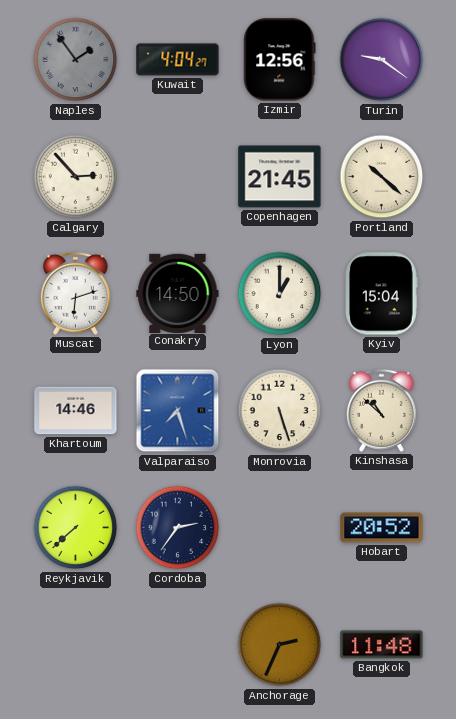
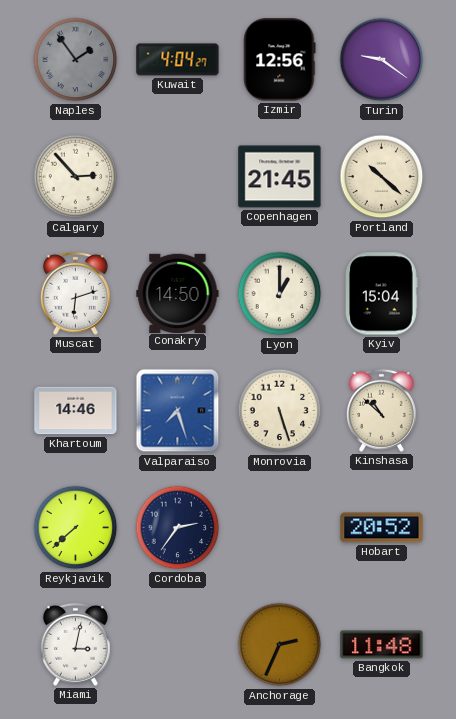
Miami: none -> 3:02
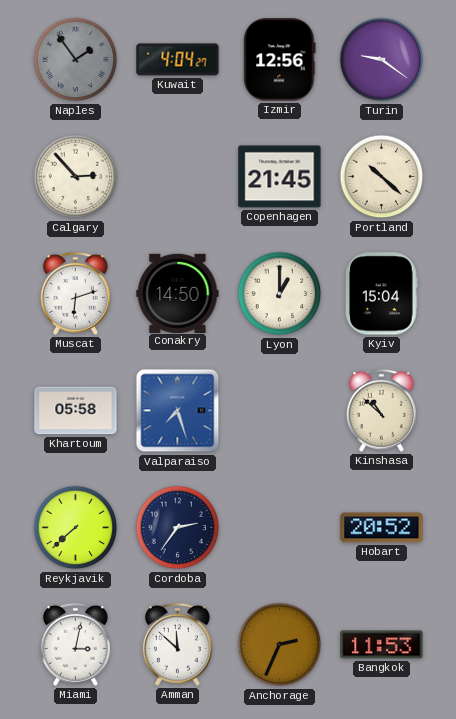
Khartoum: 14:46 -> 05:58
Monrovia: 5:27 -> none
Amman: none -> 11:52
Bangkok: 11:48 -> 11:53
